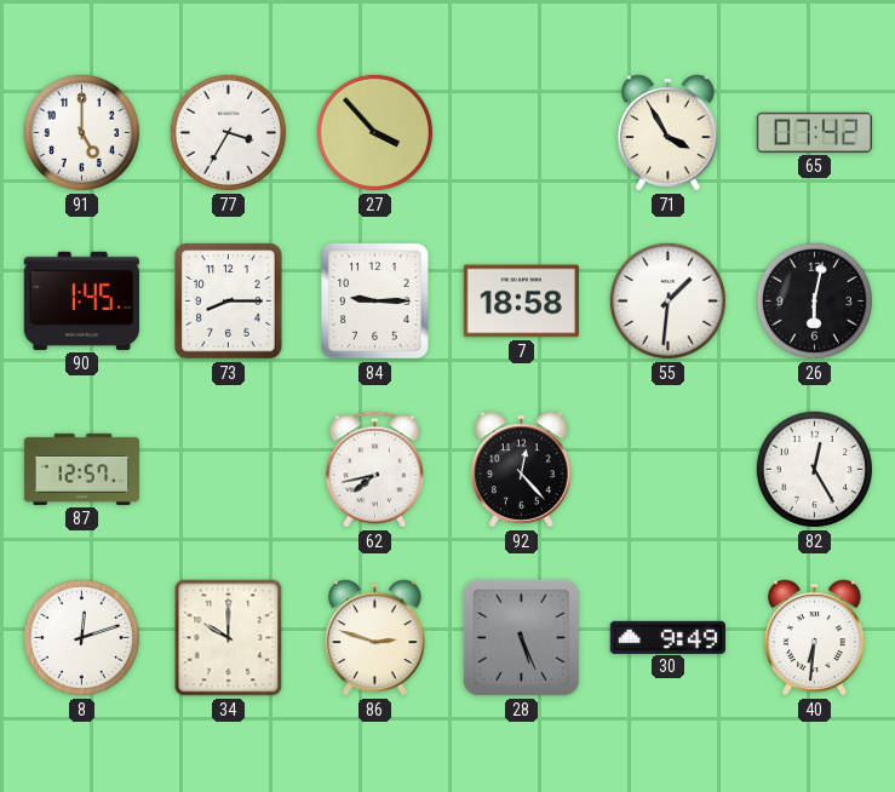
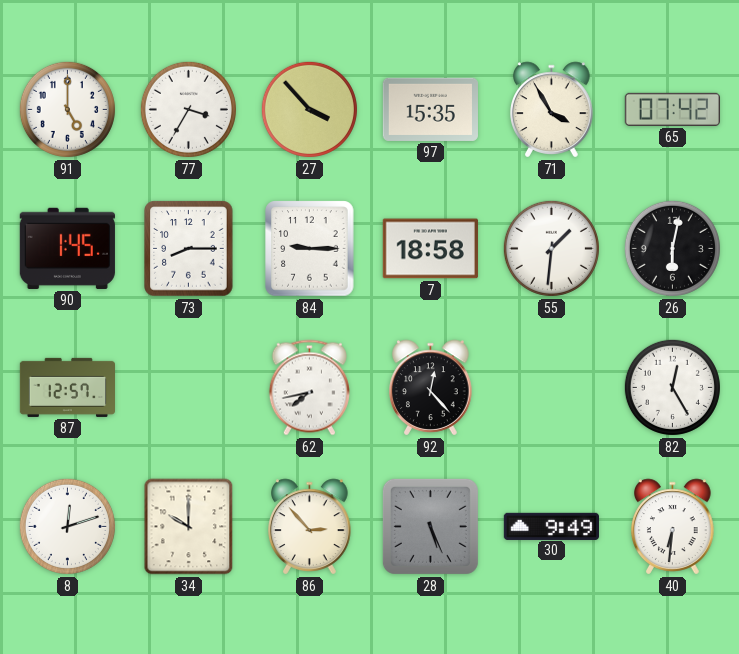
97: none -> 15:35
86: 2:48 -> 2:53
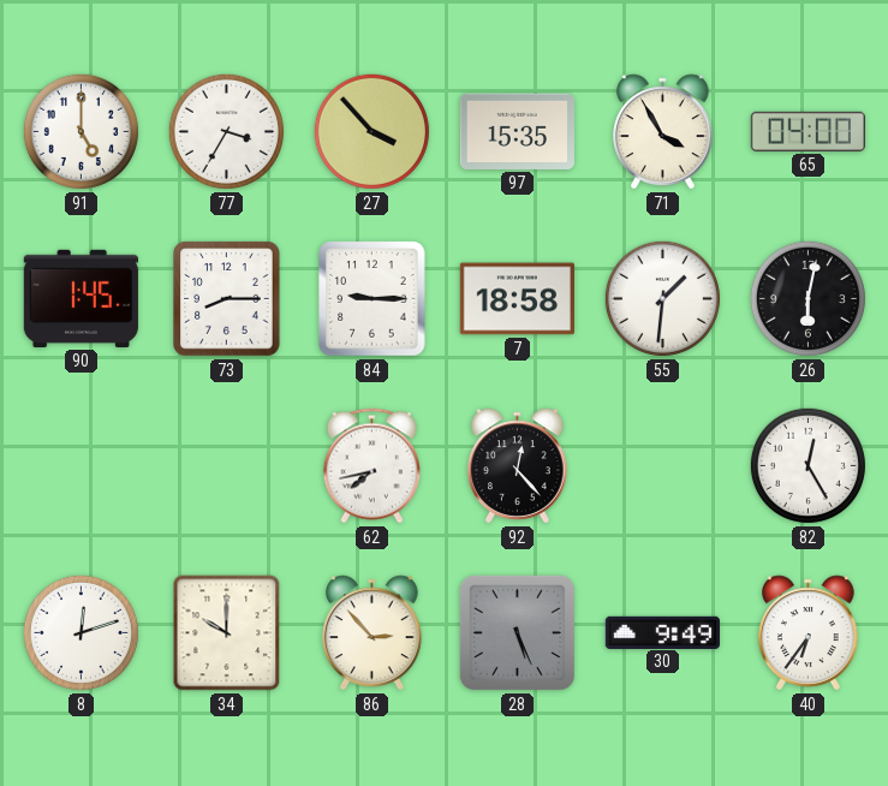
65: 07:42 -> 04:00
87: 12:57 -> none
40: 6:31 -> 6:36
